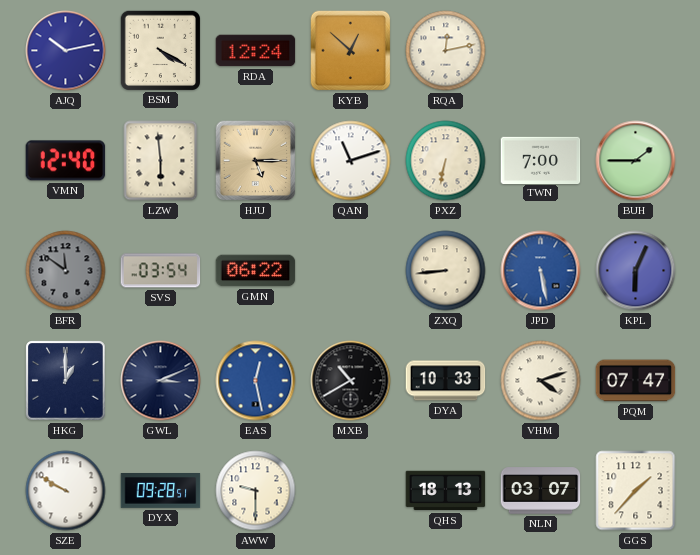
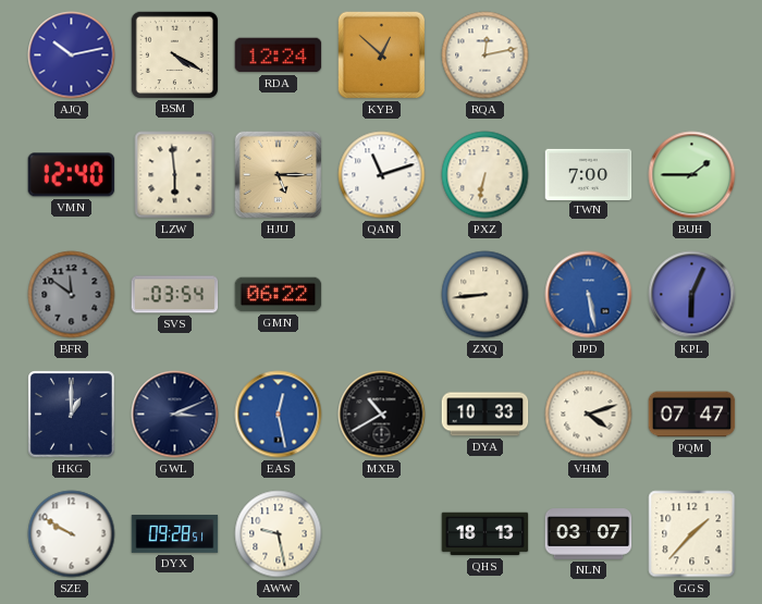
AWW: 9:30 -> 9:28
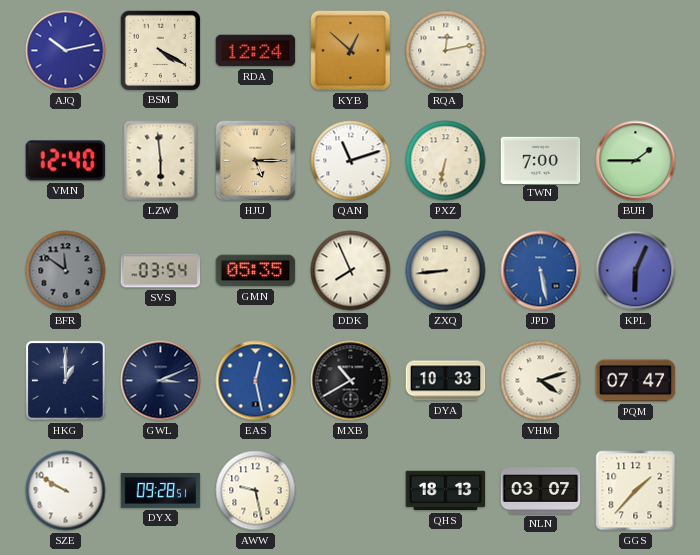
GMN: 06:22 -> 05:35
DDK: none -> 7:56
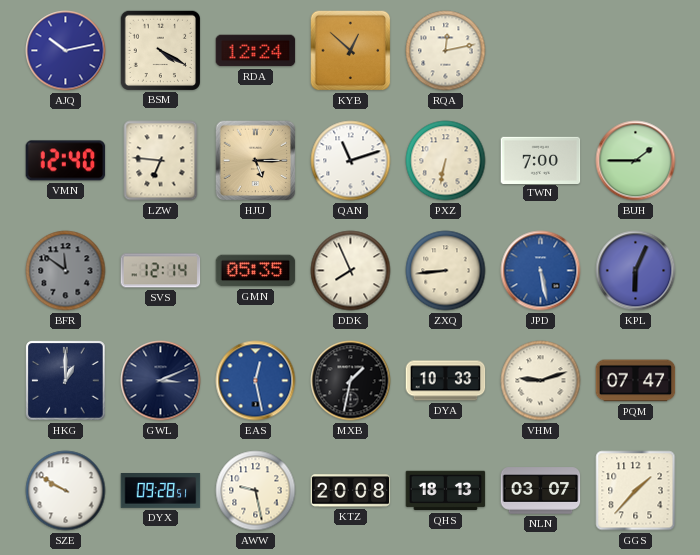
LZW: 5:59 -> 6:46
SVS: 03:54 -> 12:14
MXB: 10:40 -> 1:32
VHM: 4:12 -> 9:12
KTZ: none -> 20:08
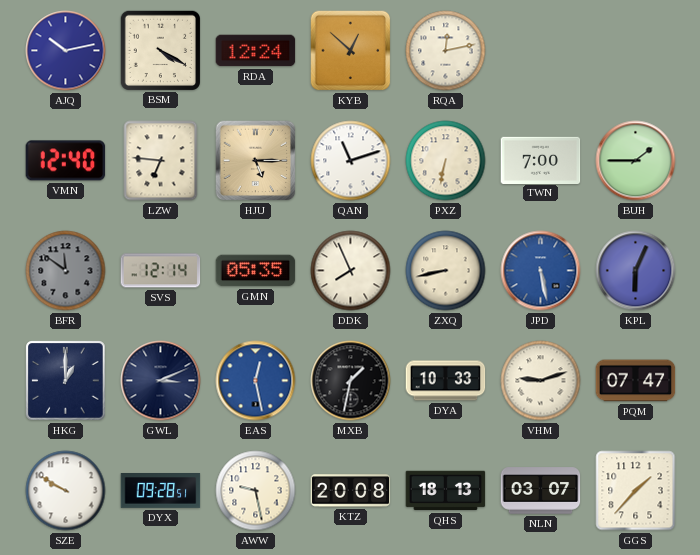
ZXQ: 8:44 -> 8:43
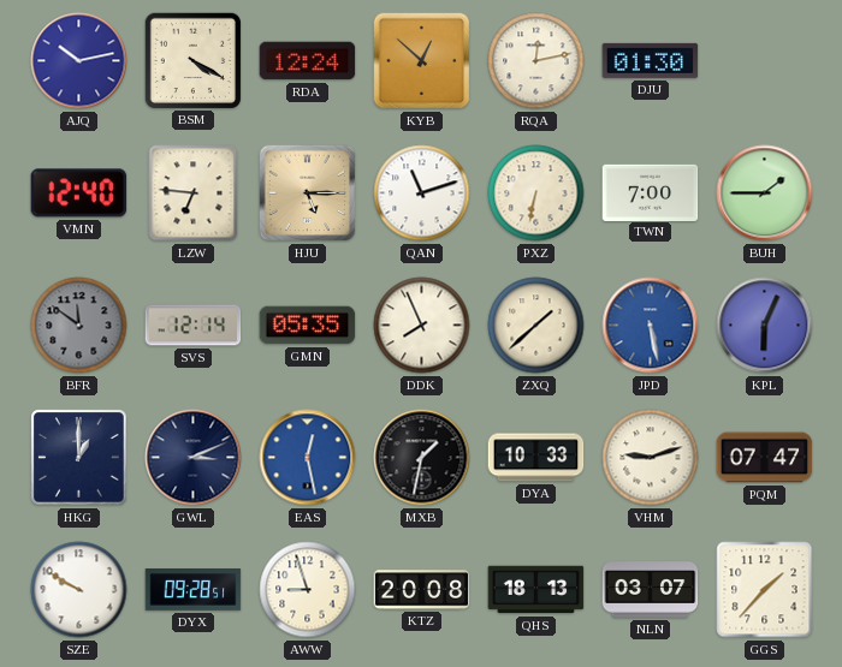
DJU: none -> 01:30
ZXQ: 8:43 -> 1:38
AWW: 9:28 -> 8:57
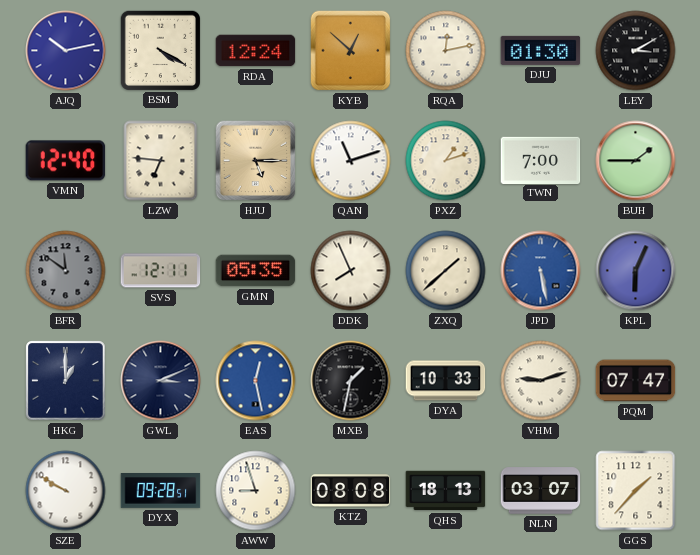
LEY: none -> 3:10
PXZ: 6:32 -> 1:12
SVS: 12:14 -> 12:11
KTZ: 20:08 -> 08:08
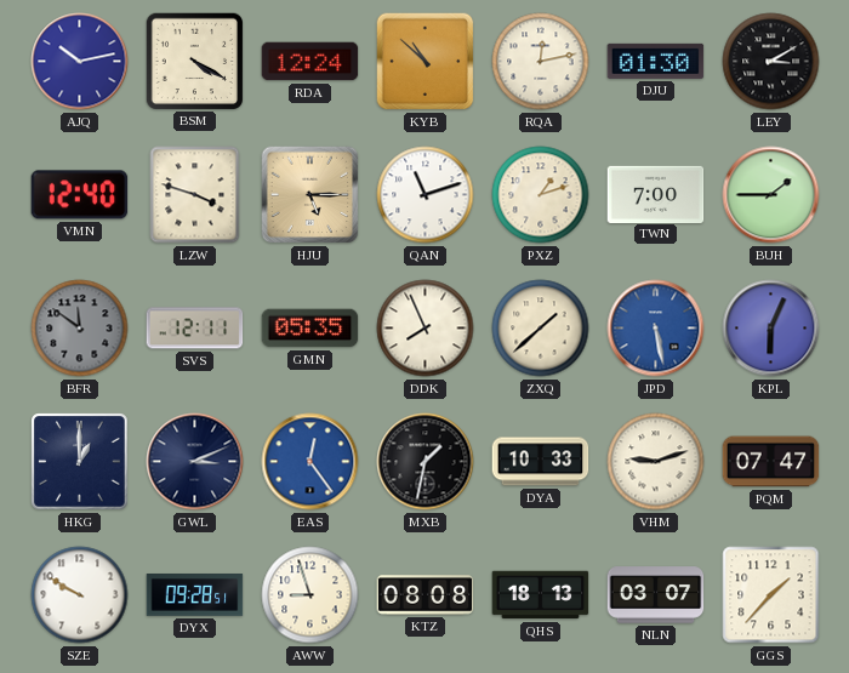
KYB: 12:52 -> 10:52
LZW: 6:46 -> 3:48
EAS: 12:28 -> 12:24
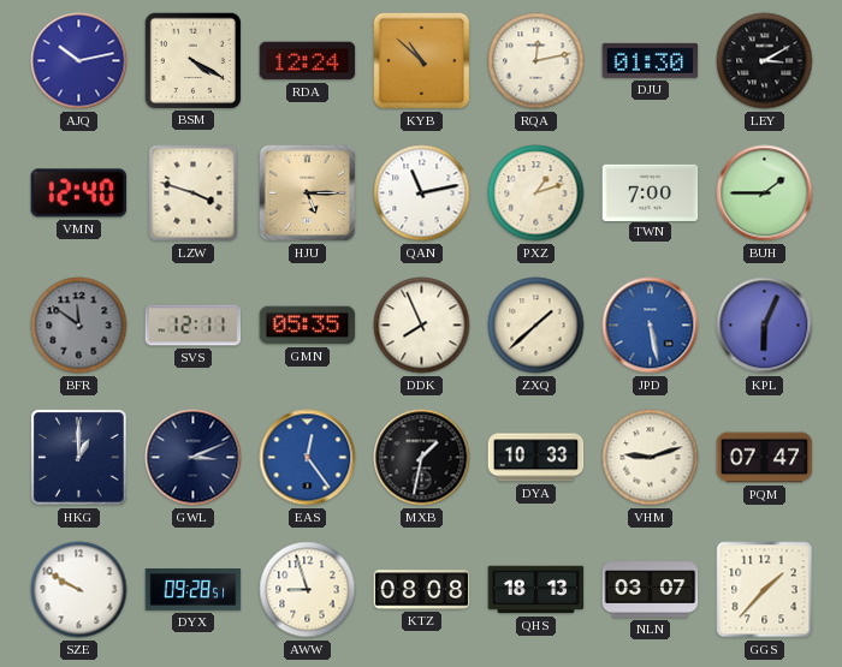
QAN: 11:12 -> 11:13
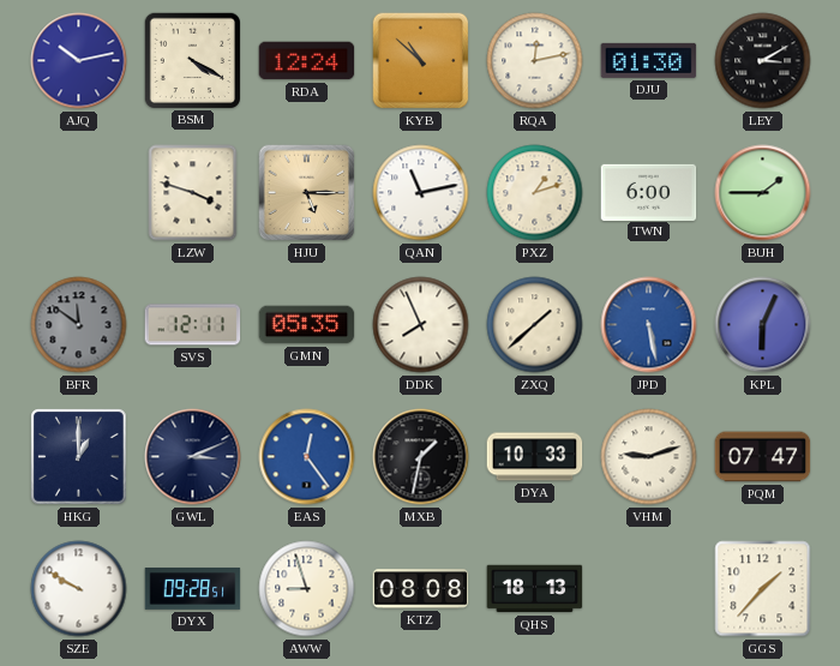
VMN: 12:40 -> none
TWN: 7:00 -> 6:00
NLN: 03:07 -> none
